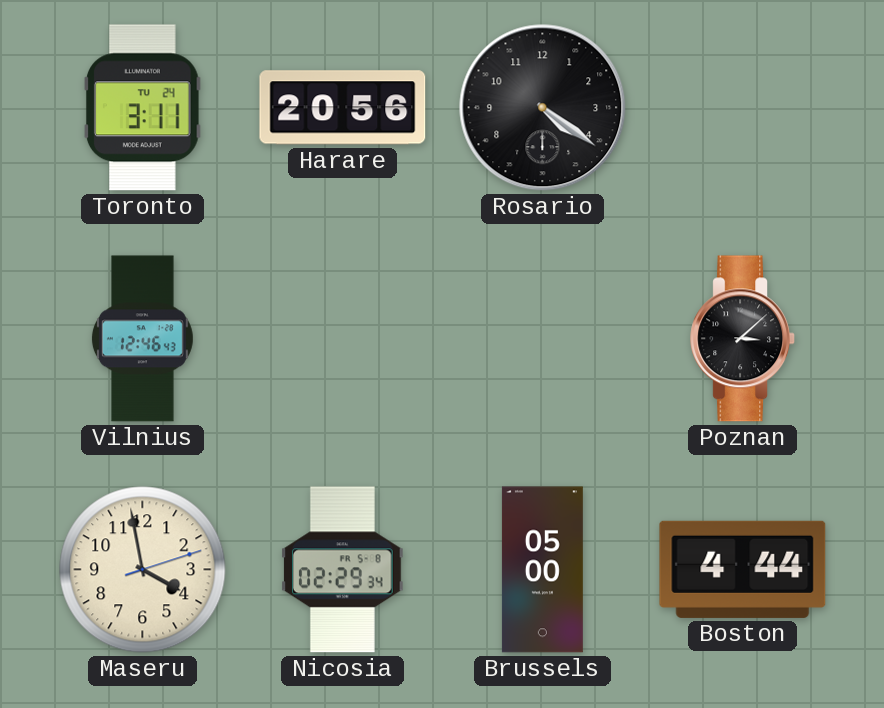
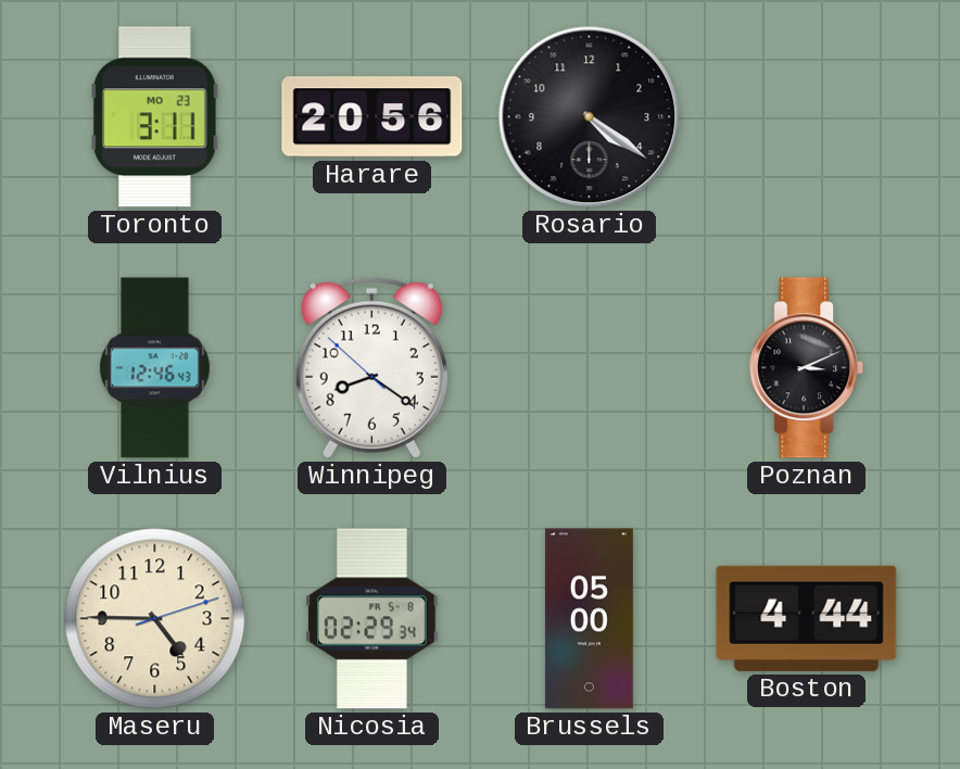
Toronto date: TU 24 -> MO 23
Winnipeg: none -> 8:20
Poznan: 3:08 -> 3:11
Maseru: 3:58 -> 4:45
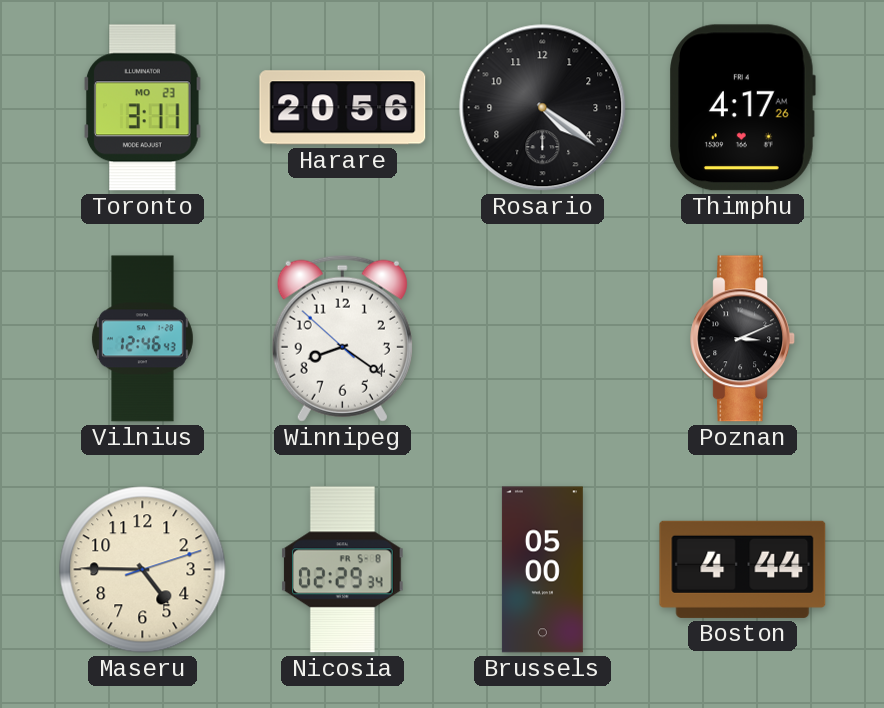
Thimphu: none -> 4:17
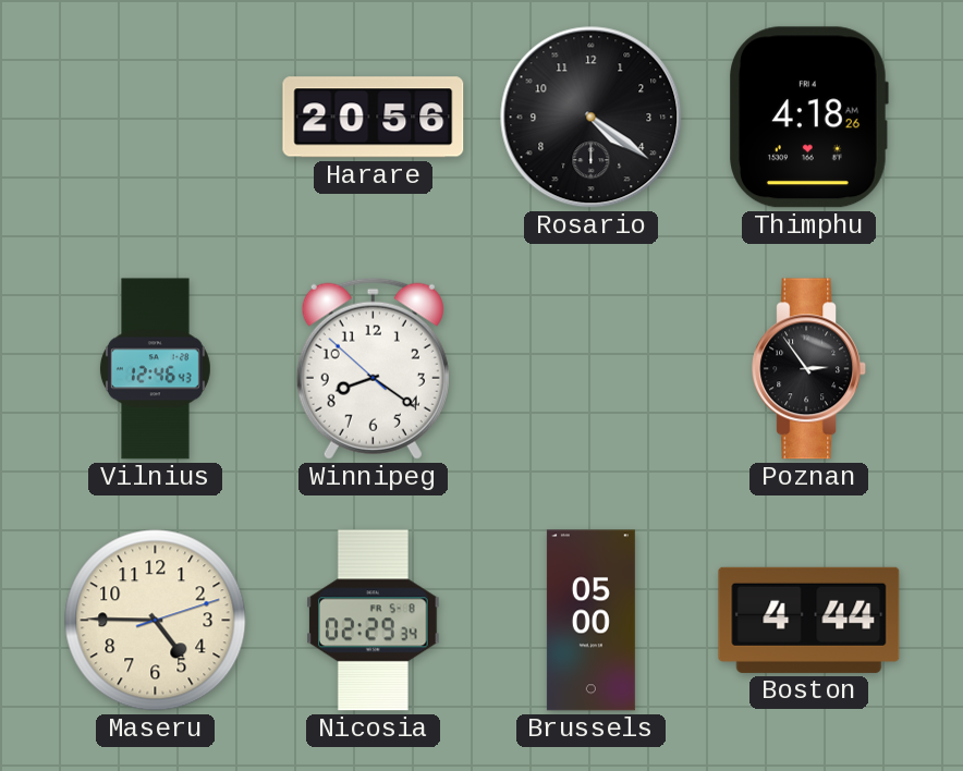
Toronto: 3:11 -> none
Thimphu: 4:17 -> 4:18
Poznan: 3:11 -> 2:54
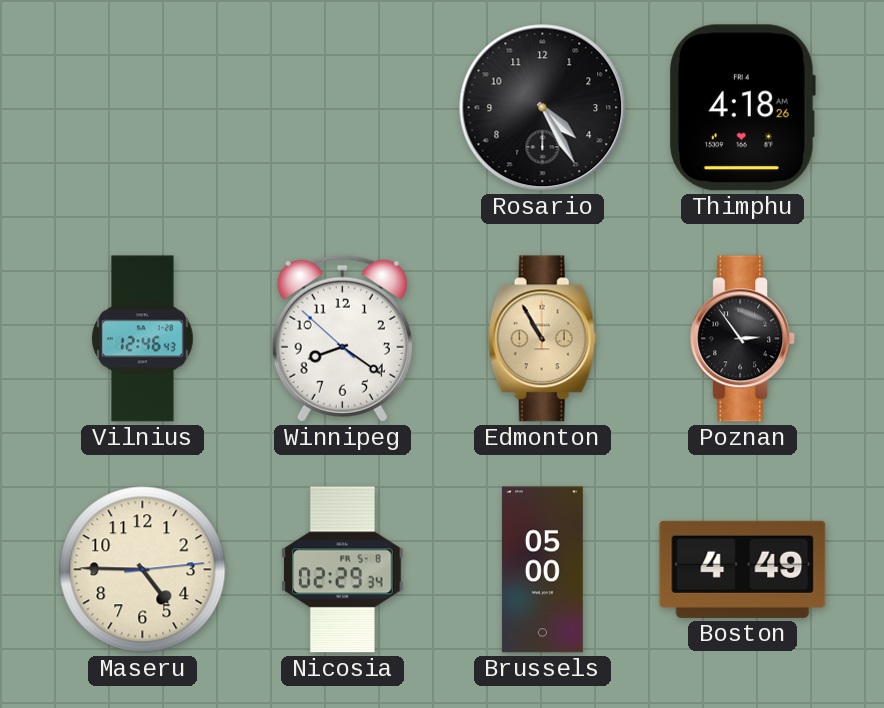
Harare: 20:56 -> none
Rosario: 4:21 -> 4:25
Edmonton: none -> 10:55
Maseru: 4:45:12 -> 4:45:14
Boston: 4:44 -> 4:49
